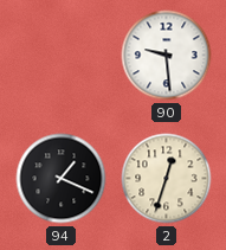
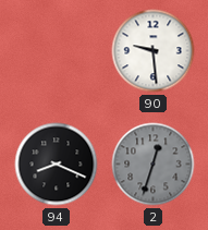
94: 1:19 -> 8:19
2 dial: cream -> grey
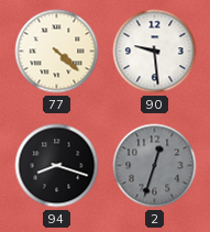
77: none -> 4:22
94: 8:19 -> 8:18
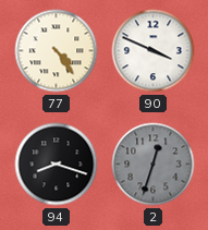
77: 4:22 -> 4:24
90: 9:29 -> 3:49
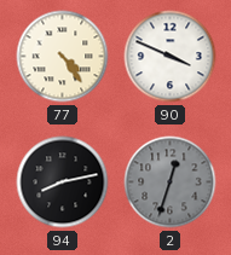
94: 8:18 -> 8:13
